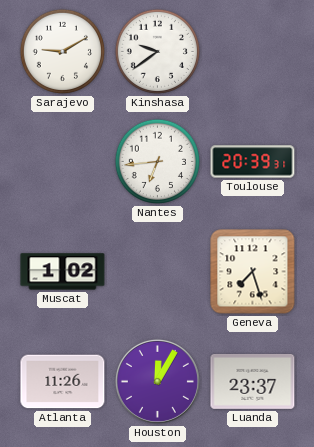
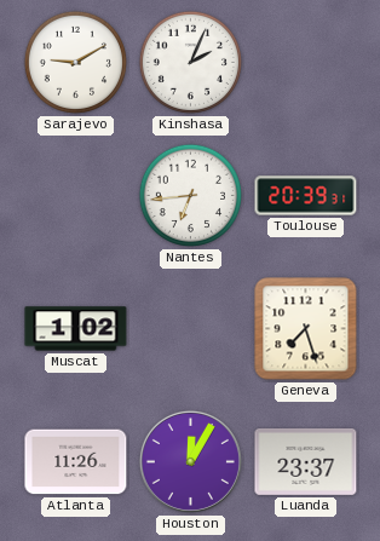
Kinshasa: 9:39 -> 2:04
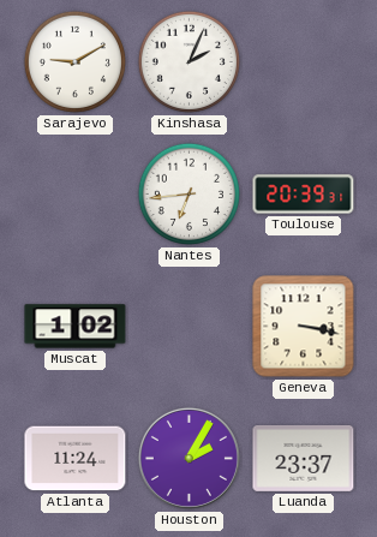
Geneva: 7:27 -> 3:17
Atlanta: 11:26 -> 11:24
Houston: 12:05 -> 2:05
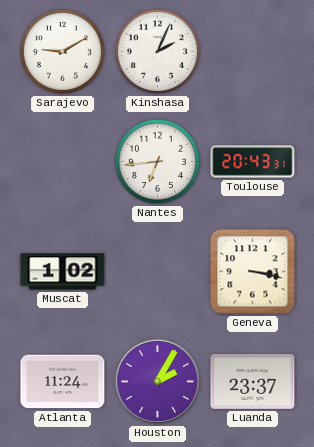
Toulouse: 20:39 -> 20:43
